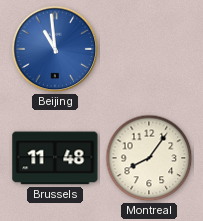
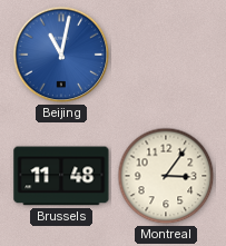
Beijing: 10:59 -> 11:02
Montreal: 8:06 -> 3:06
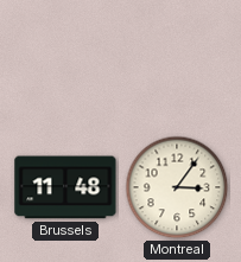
Beijing: 11:02 -> none
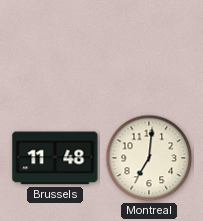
Montreal: 3:06 -> 7:01
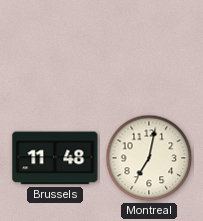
Montreal: 7:01 -> 7:02
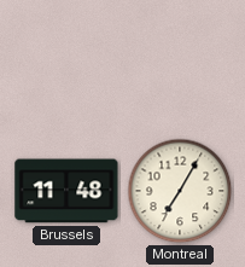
Montreal: 7:02 -> 7:05
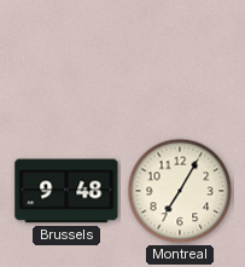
Brussels: 11:48 -> 9:48
